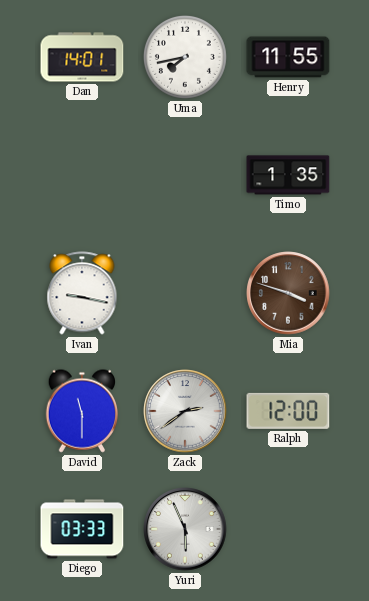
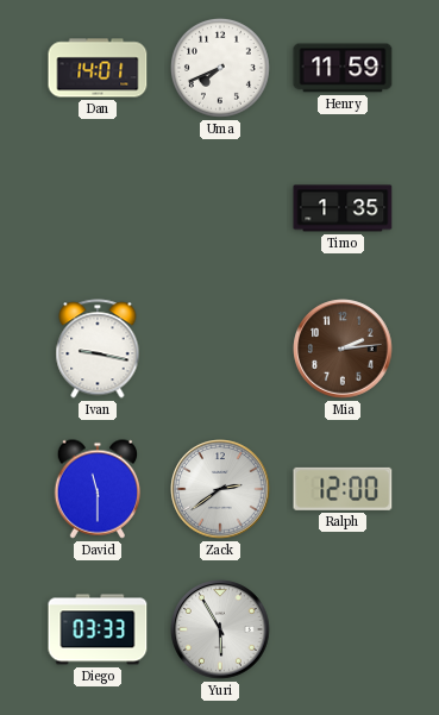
Uma: 7:43 -> 7:41
Henry: 11:55 -> 11:59
Mia: 3:48 -> 2:14
Yuri: 5:56 -> 5:55
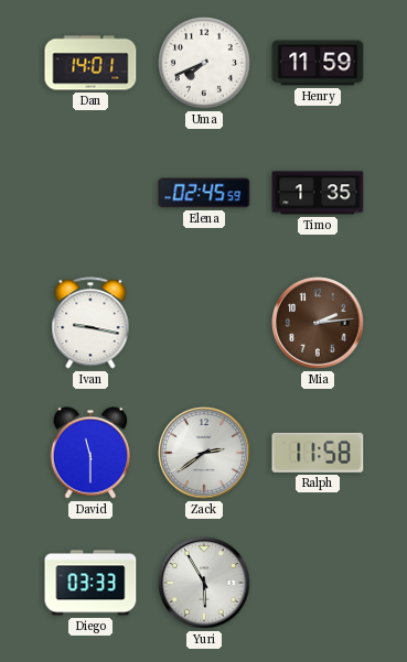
Elena: none -> 02:45
Ralph: 12:00 -> 11:58
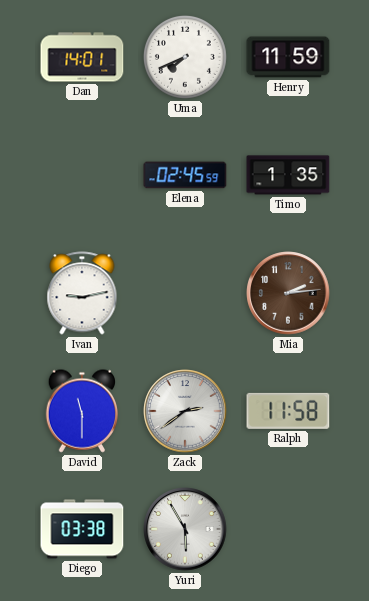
Ivan: 9:17 -> 9:13
Diego: 03:33 -> 03:38
